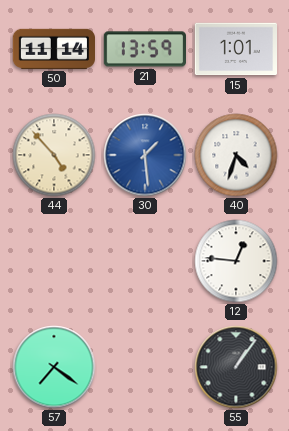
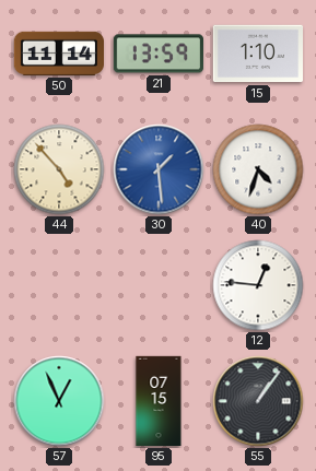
15: 1:01 -> 1:10
57: 7:21 -> 12:56
95: none -> 07:15
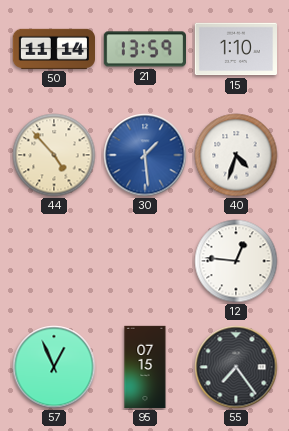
55: 1:06 -> 7:24
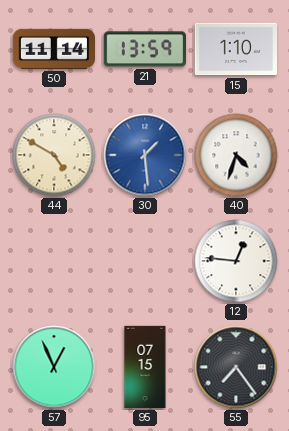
44: 4:53 -> 4:50
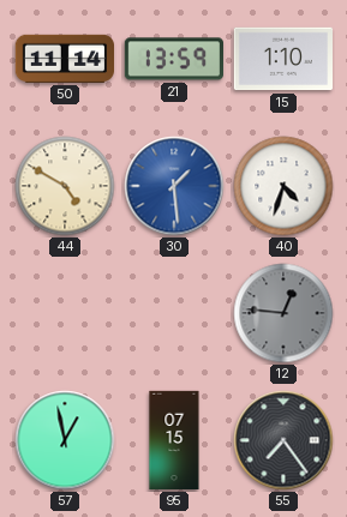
12 dial: white -> grey
57: 12:56 -> 12:58
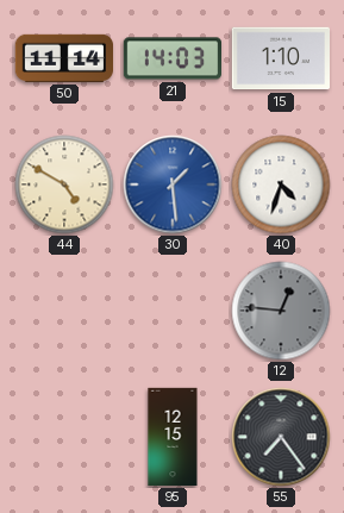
21: 13:59 -> 14:03
57: 12:58 -> none
95: 07:15 -> 12:15
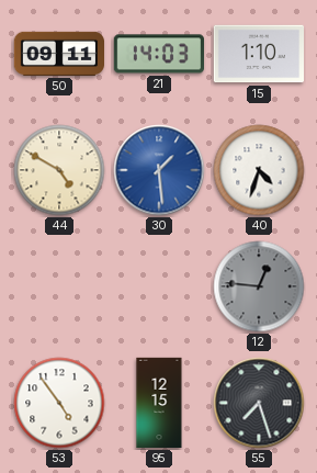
50: 11:14 -> 09:11
53: none -> 4:54
55: 7:24 -> 7:27
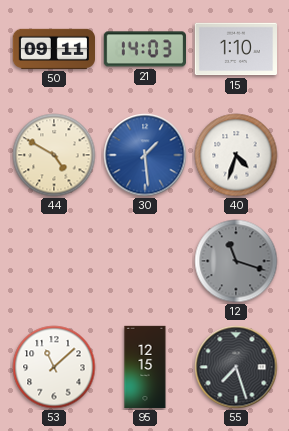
12: 12:46 -> 11:18
53: 4:54 -> 11:08
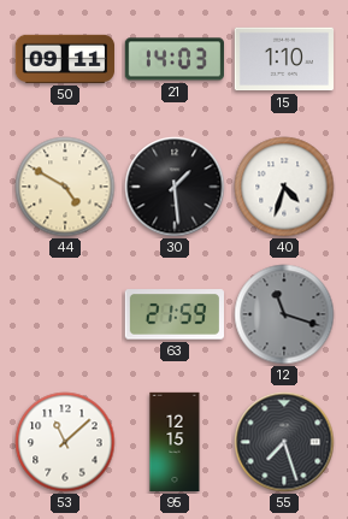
30 dial: blue -> black
63: none -> 21:59
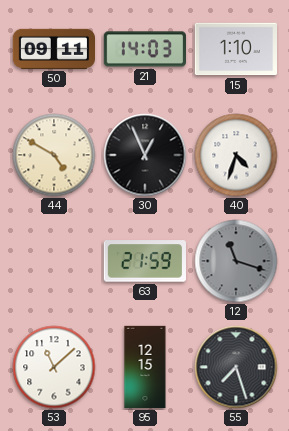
30: 1:29 -> 12:56
